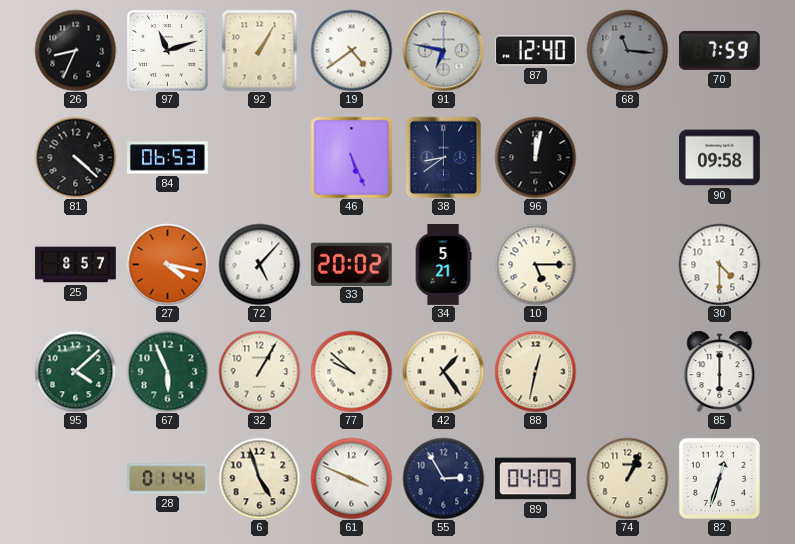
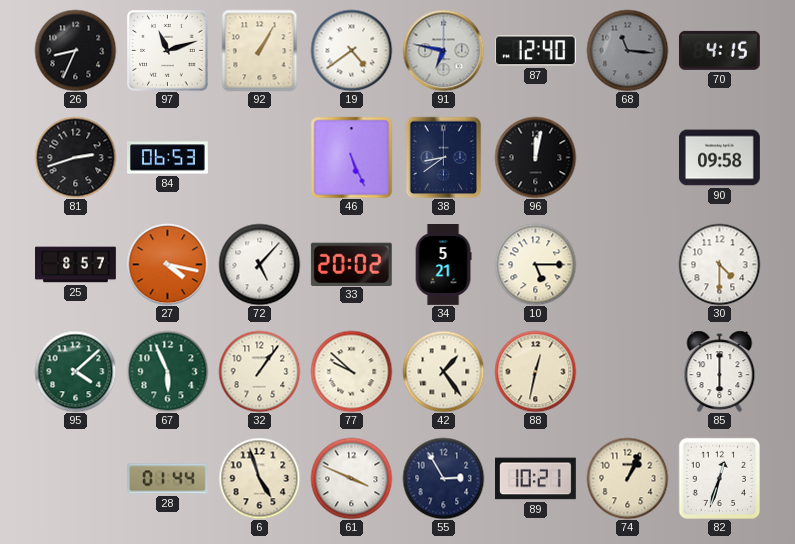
70: 7:59 -> 4:15
81: 4:22 -> 2:42
32: 1:05 -> 1:06
89: 04:09 -> 10:21
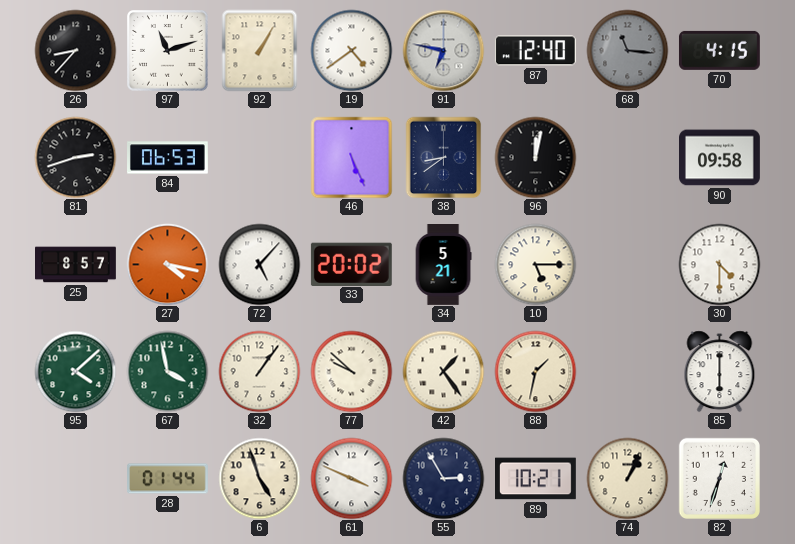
26: 8:34 -> 8:37
67: 5:56 -> 3:58
88: 12:32 -> 1:32
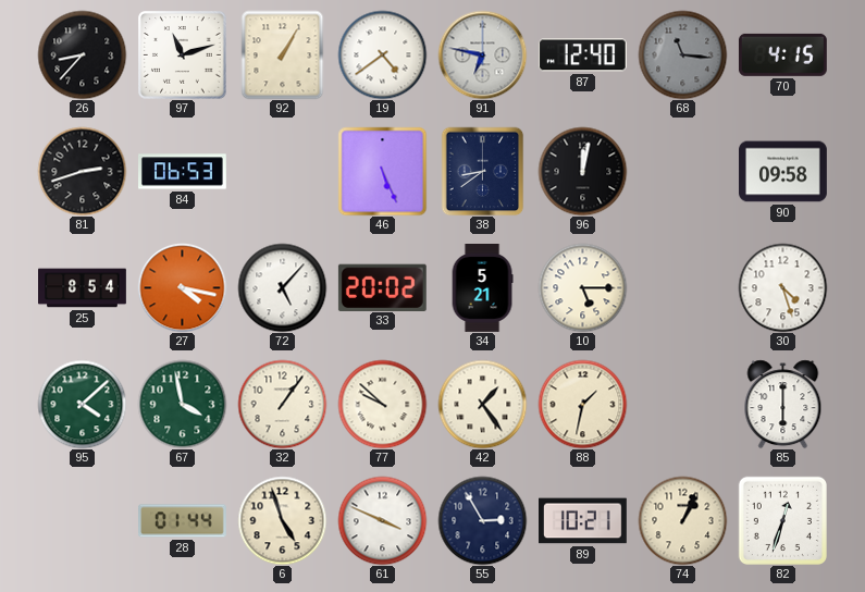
25: 8:57 -> 8:54
30: 4:30 -> 4:27
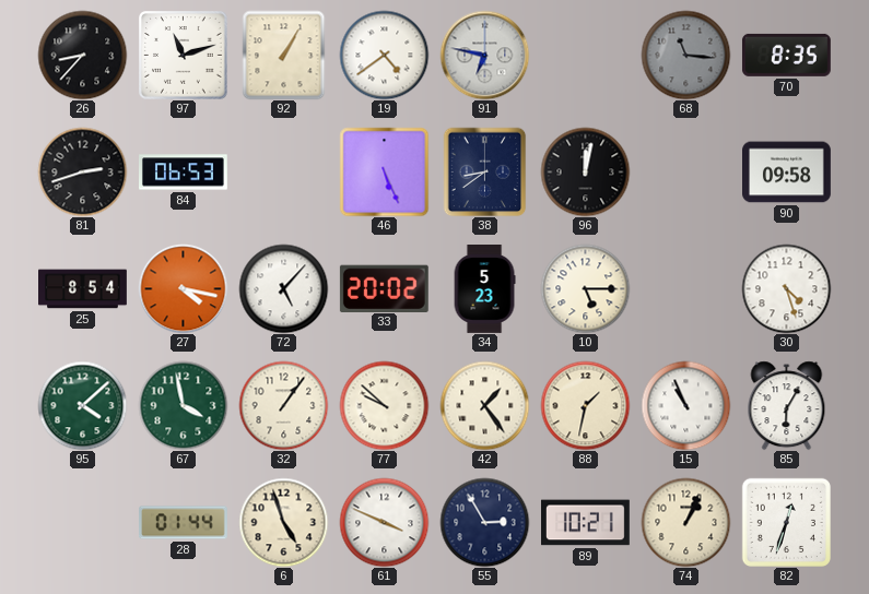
87: 12:40 -> none
70: 4:15 -> 8:35
34: 5:21 -> 5:23
15: none -> 10:56
85: 6:00 -> 6:05
